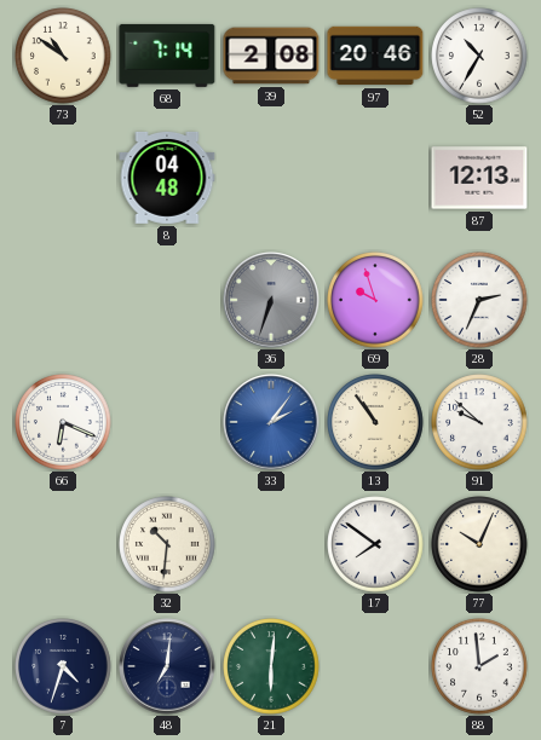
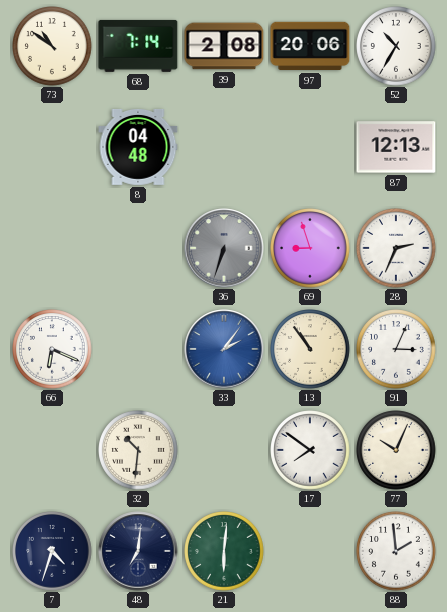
97: 20:46 -> 20:06
69: 9:57 -> 8:57
91: 9:52 -> 3:04
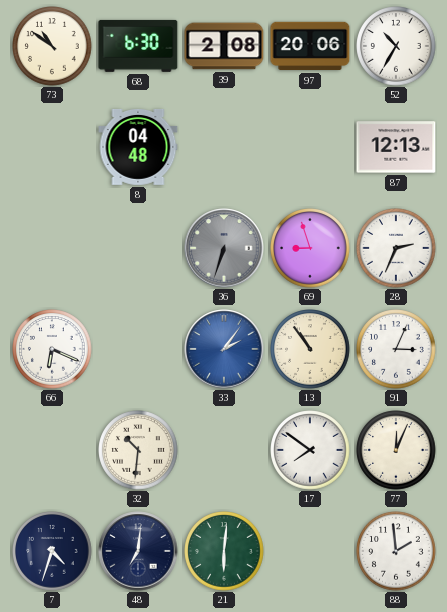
68: 7:14 -> 6:30
77: 10:04 -> 12:04
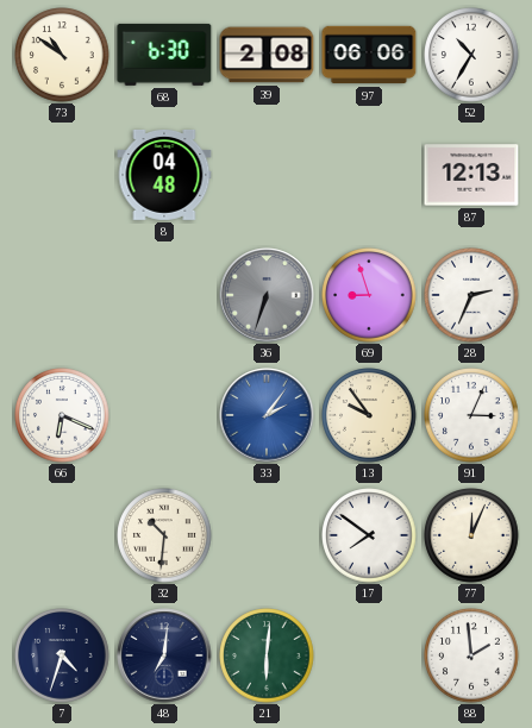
97: 20:06 -> 06:06
13: 10:54 -> 9:54
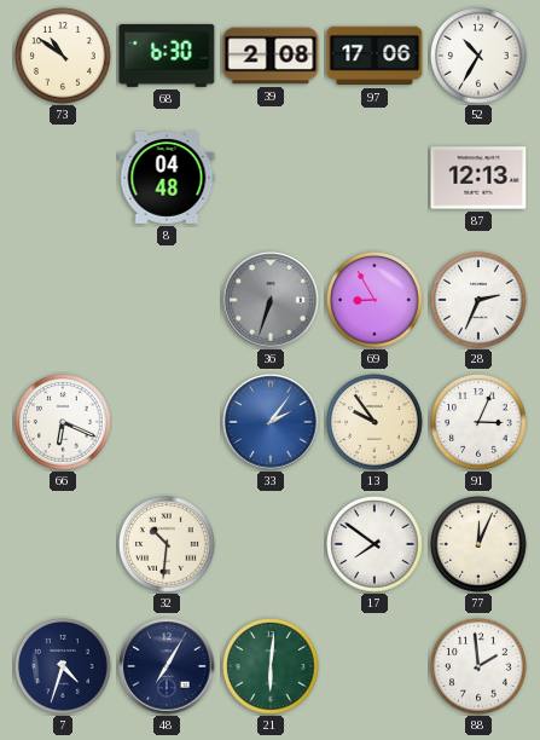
97: 06:06 -> 17:06
69: 8:57 -> 8:55
48: 7:01 -> 7:05
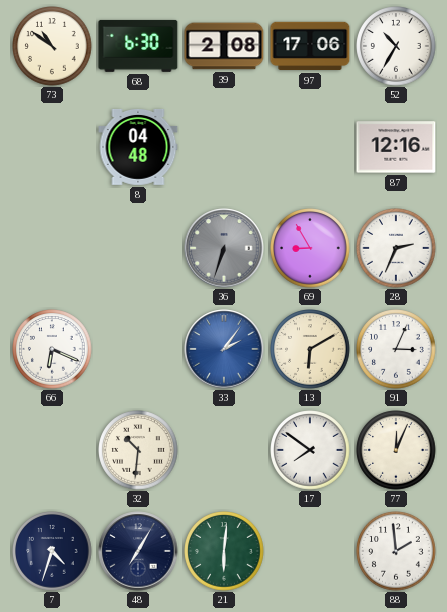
87: 12:13 -> 12:16
13: 9:54 -> 6:10
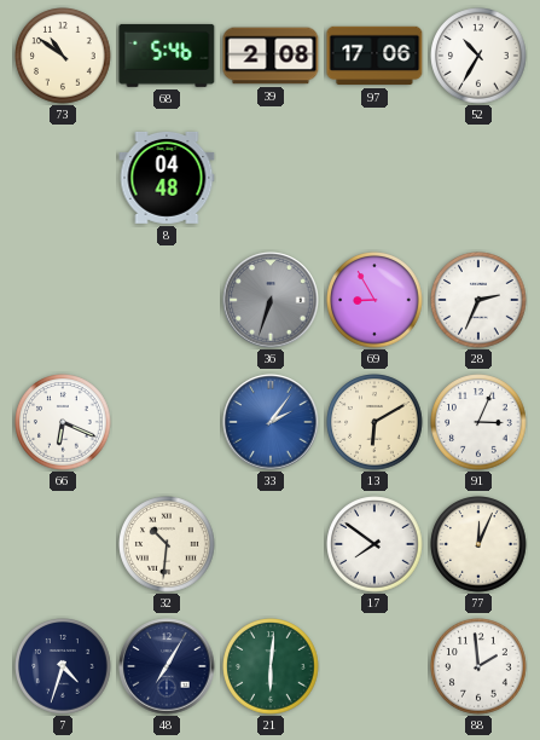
68: 6:30 -> 5:46
87: 12:16 -> none
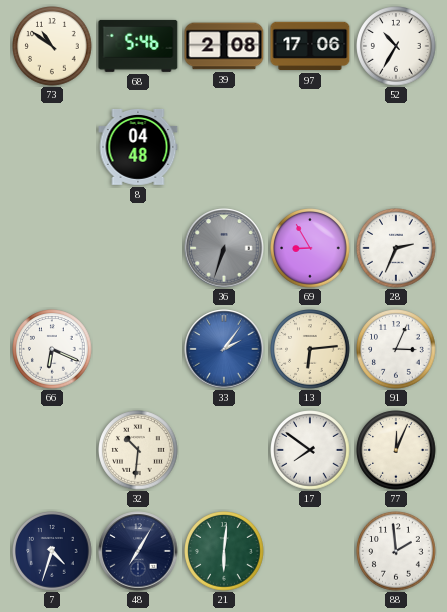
13: 6:10 -> 6:14
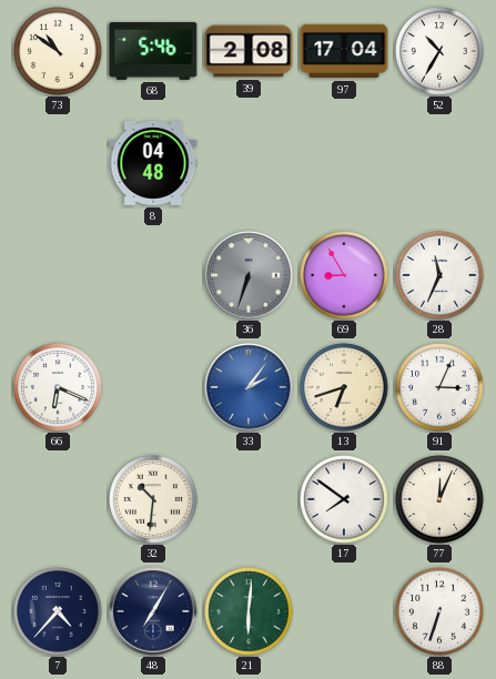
97: 17:06 -> 17:04
28: 2:34 -> 11:34
13: 6:14 -> 6:42
7: 4:33 -> 4:37
88: 1:59 -> 6:33
